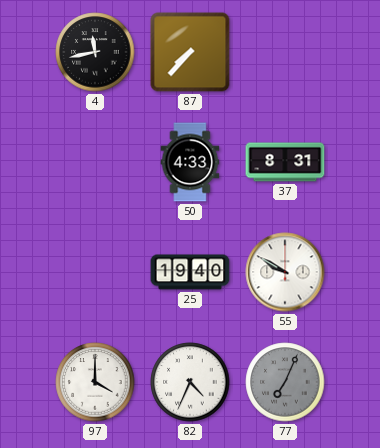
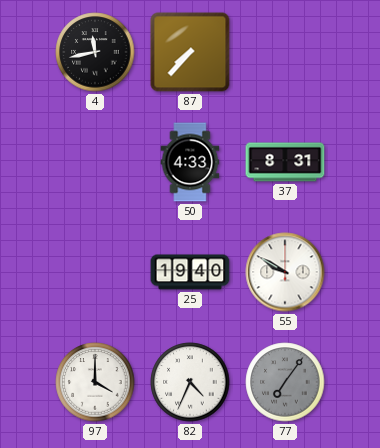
77: 7:04 -> 7:06
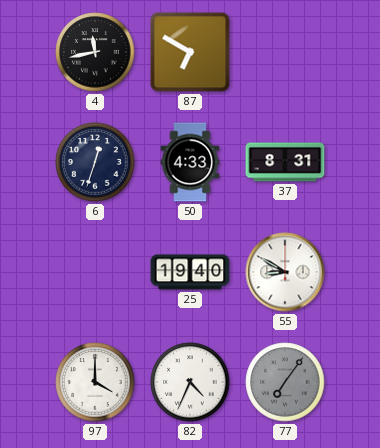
87: 7:37 -> 6:50
6: none -> 12:33
55: 9:50 -> 8:50
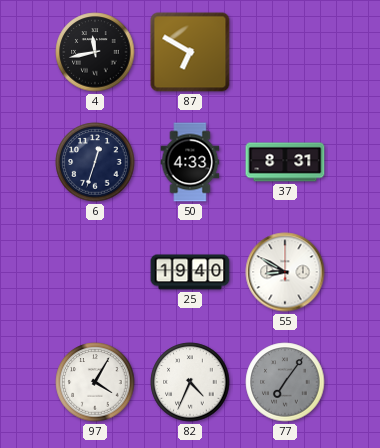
97: 4:00 -> 4:05
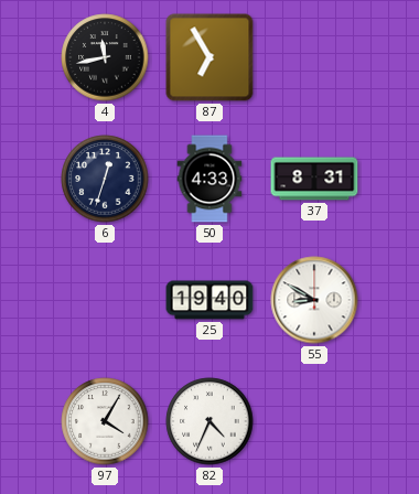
87: 6:50 -> 6:55
77: 7:06 -> none
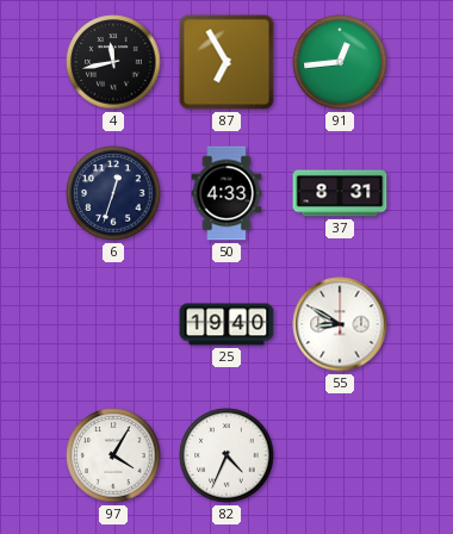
91: none -> 12:44
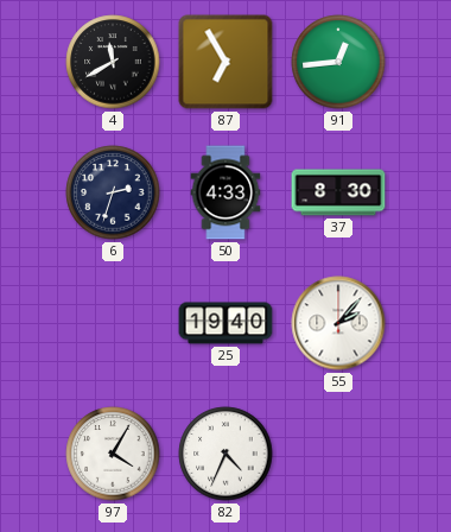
4: 11:43 -> 11:40
6: 12:33 -> 2:33
37: 8:31 -> 8:30
55: 8:50 -> 2:07
